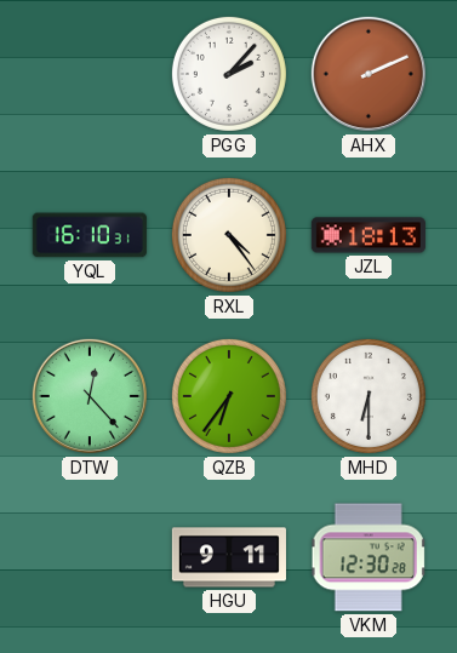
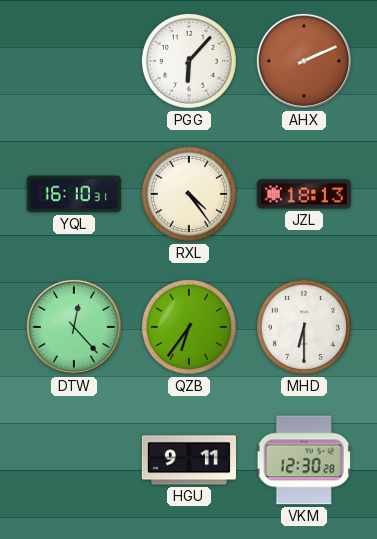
PGG: 2:07 -> 6:07
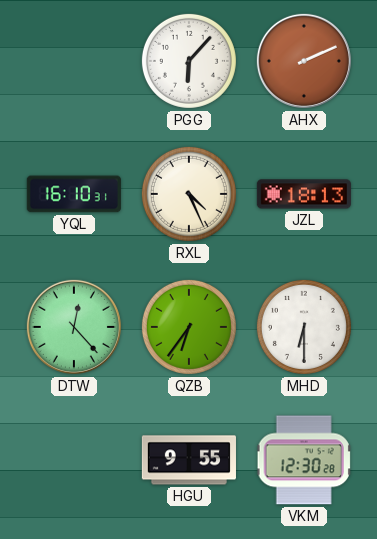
RXL: 4:24 -> 4:26
HGU: 9:11 -> 9:55
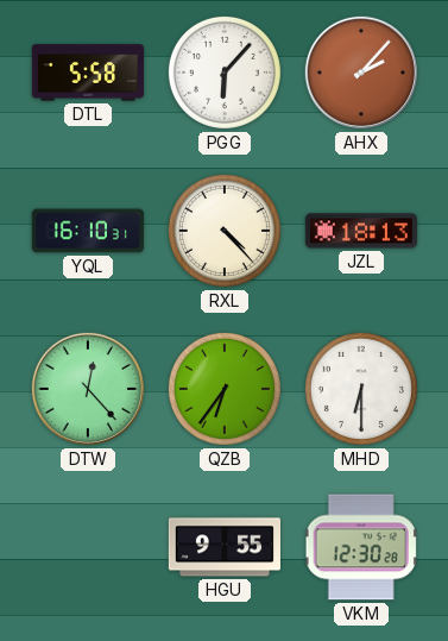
DTL: none -> 5:58
AHX: 2:11 -> 2:07
RXL: 4:26 -> 4:23
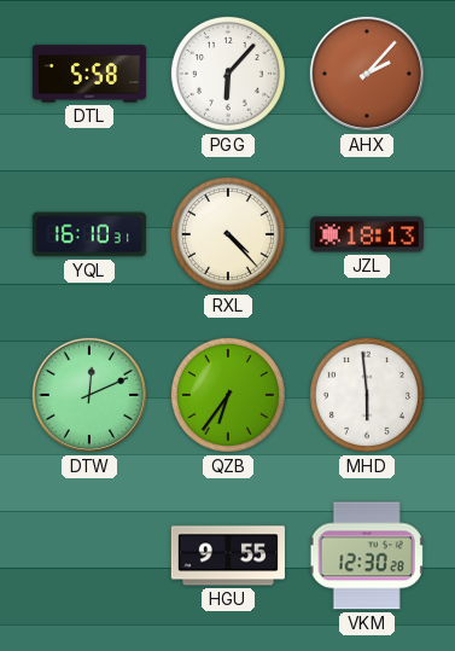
DTW: 12:23 -> 12:11
MHD: 6:30 -> 5:59
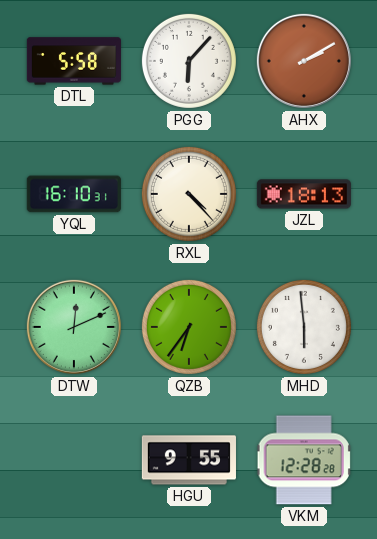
AHX: 2:07 -> 2:10
VKM: 12:30 -> 12:28
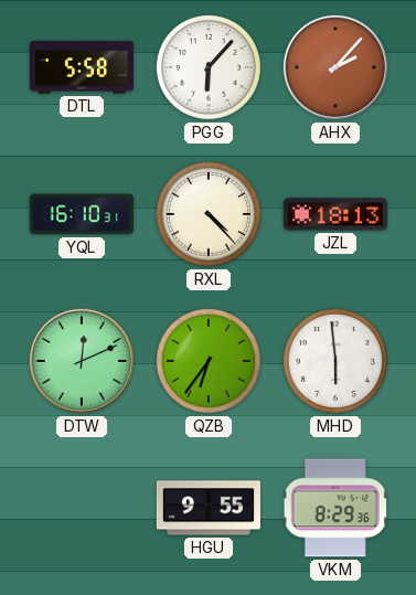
AHX: 2:10 -> 2:07
VKM: 12:28 -> 8:29
